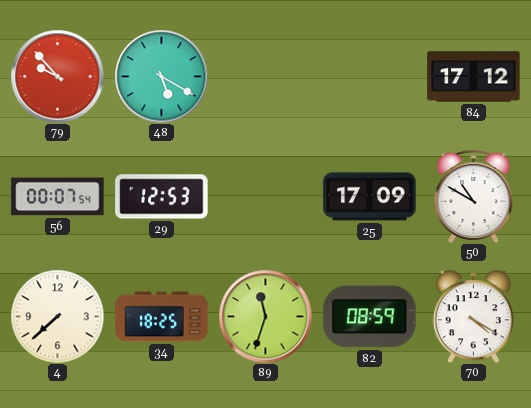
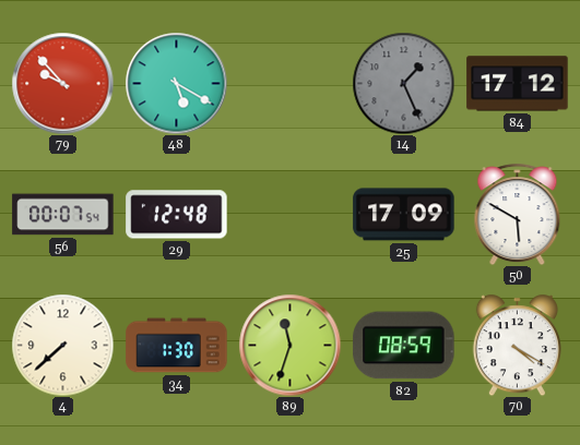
14: none -> 1:26
29: 12:53 -> 12:48
50: 10:50 -> 5:50
34: 18:25 -> 1:30
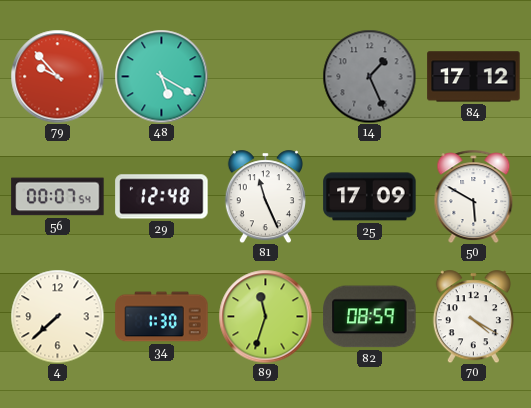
81: none -> 11:26
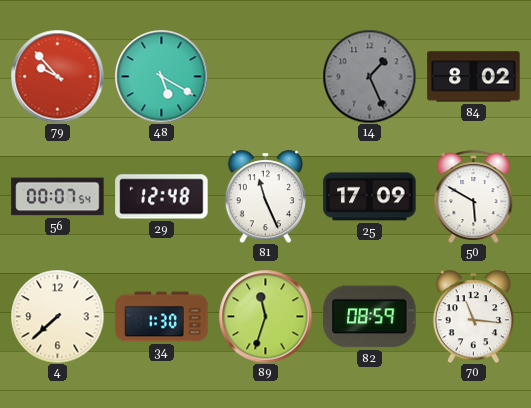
84: 17:12 -> 8:02
70: 4:20 -> 11:16
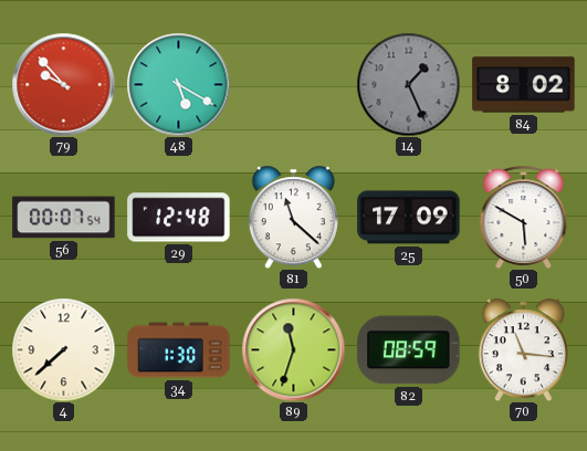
81: 11:26 -> 11:22
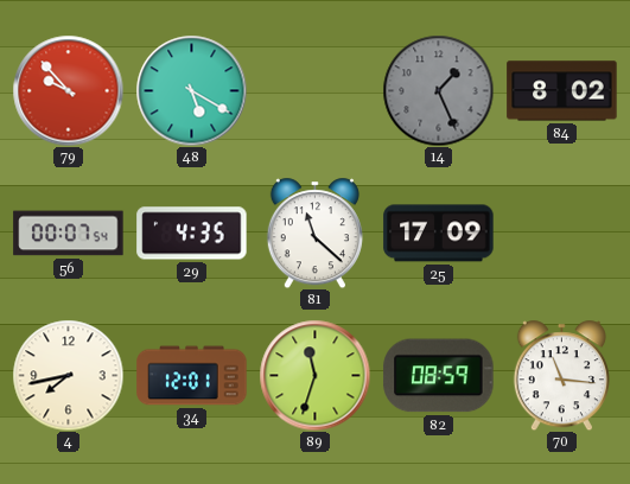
29: 12:48 -> 4:35
50: 5:50 -> none
4: 7:38 -> 7:43
34: 1:30 -> 12:01
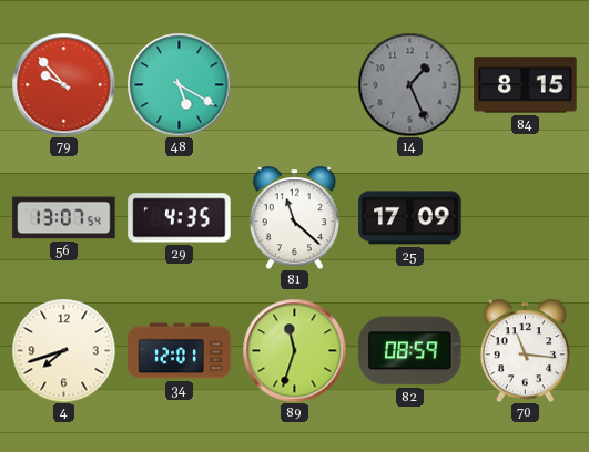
84: 8:02 -> 8:15
56: 00:07 -> 13:07
4: 7:43 -> 7:42
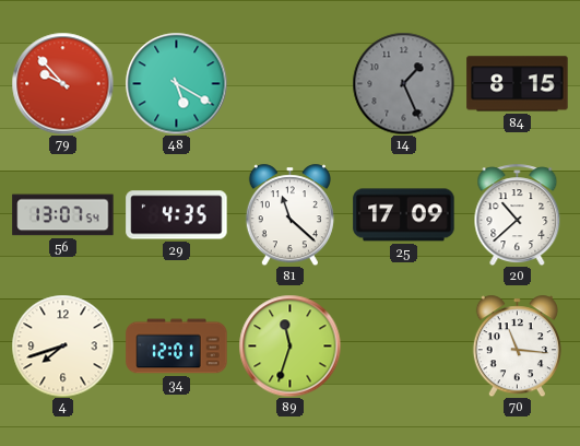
20: none -> 10:38
82: 08:59 -> none
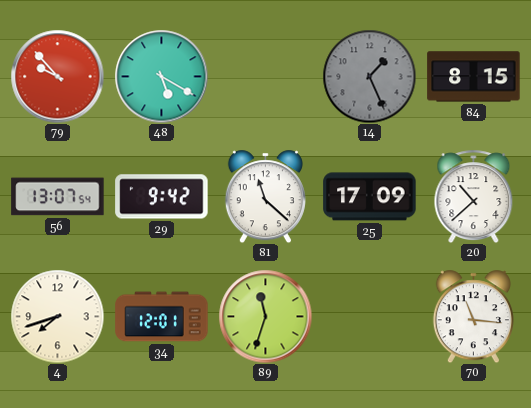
29: 4:35 -> 9:42
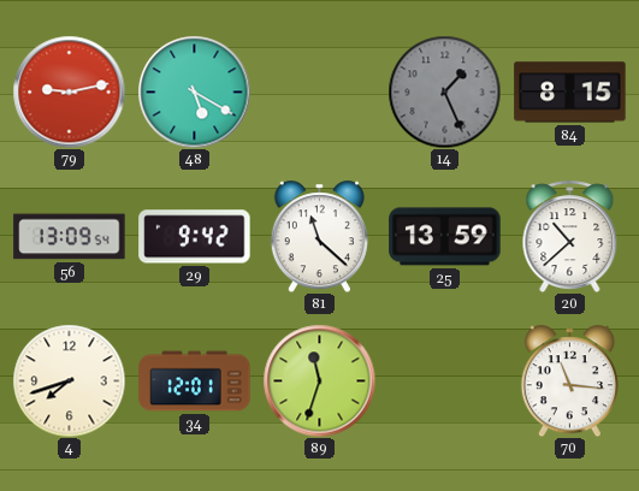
79: 9:53 -> 9:13
56: 13:07 -> 13:09
25: 17:09 -> 13:59
